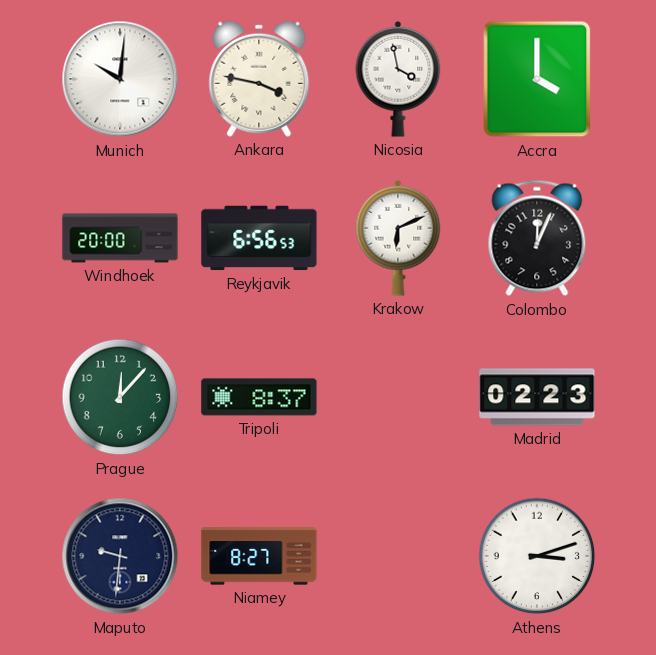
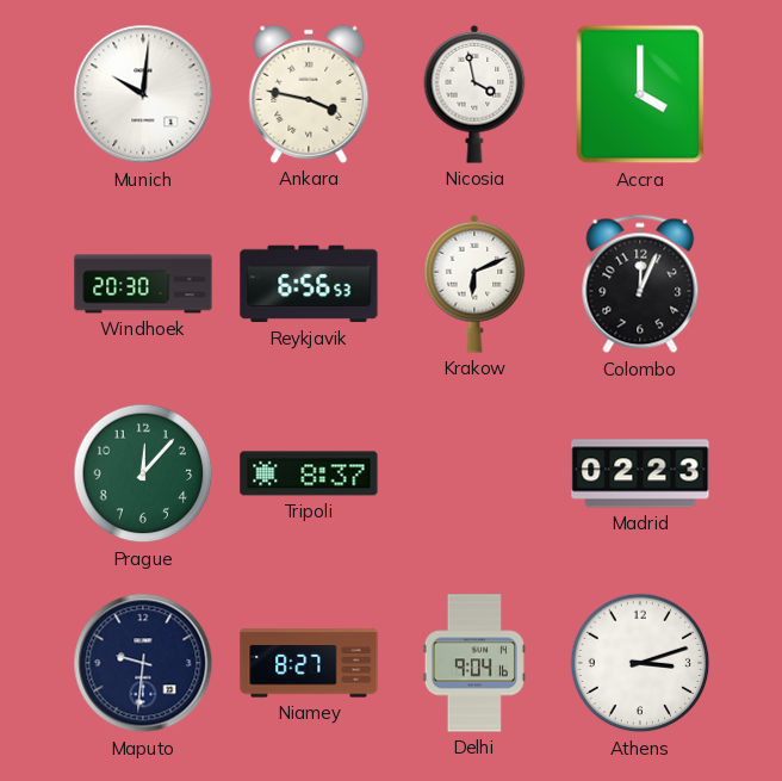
Windhoek: 20:00 -> 20:30
Delhi: none -> 9:04
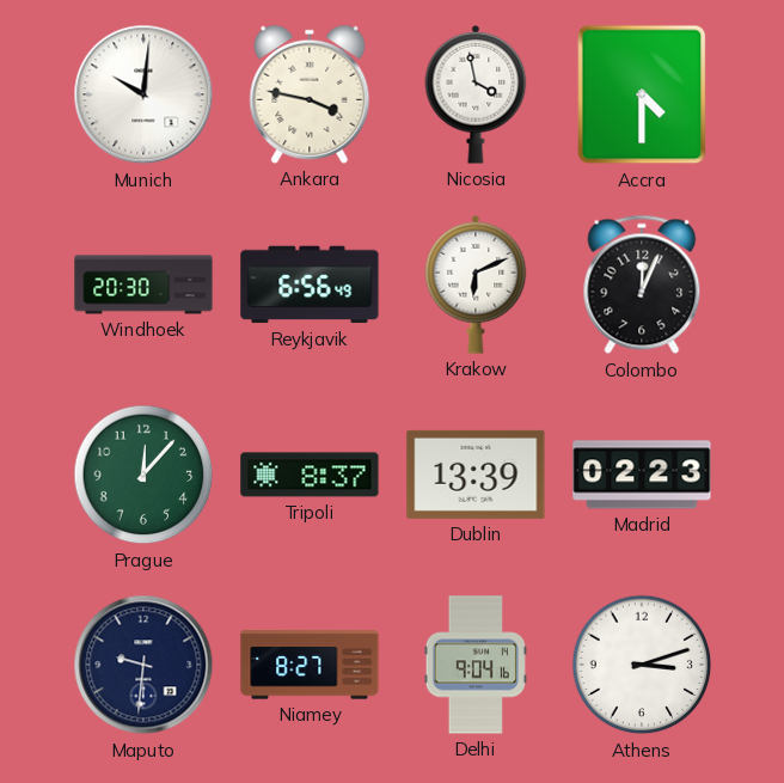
Accra: 4:00 -> 4:30
Reykjavik: 6:56:53 -> 6:56:49
Dublin: none -> 13:39
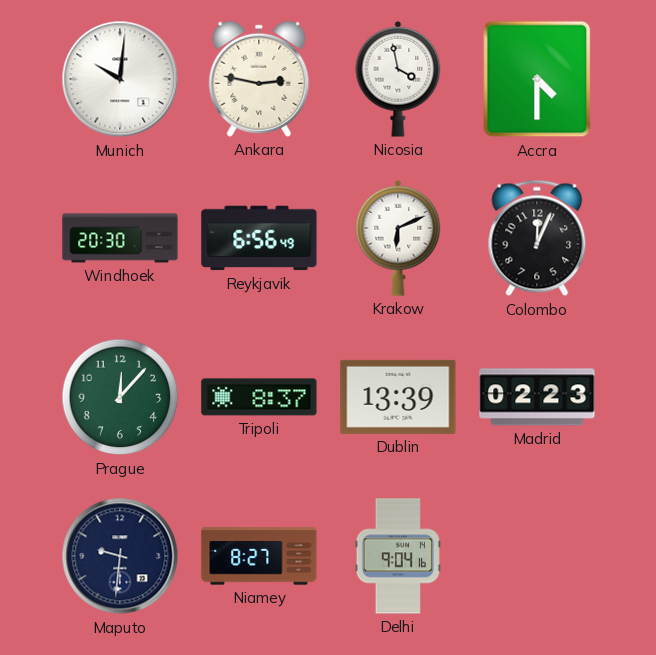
Ankara: 3:47 -> 2:47
Athens: 3:12 -> none
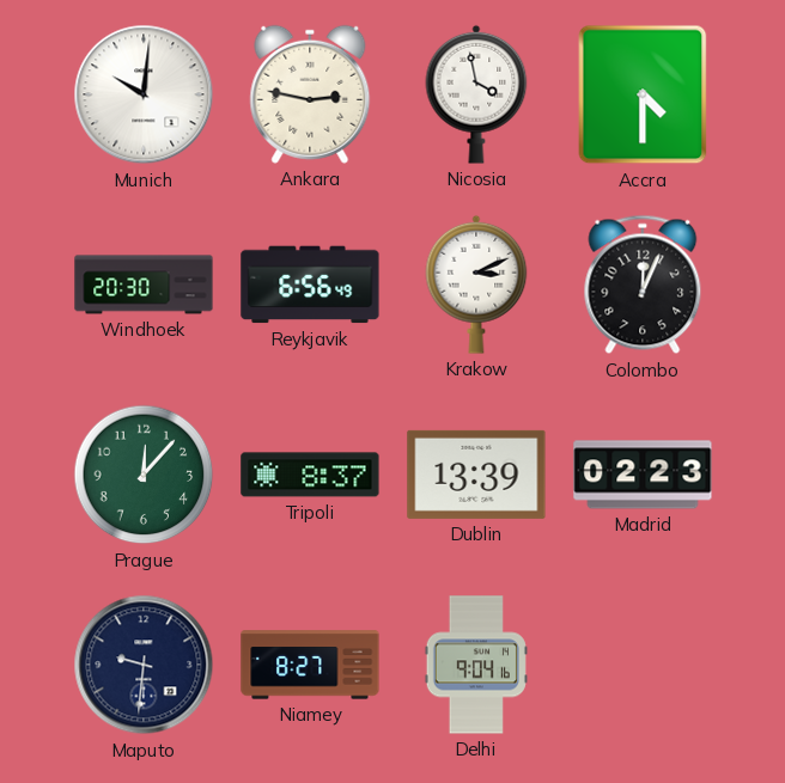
Krakow: 6:11 -> 3:11
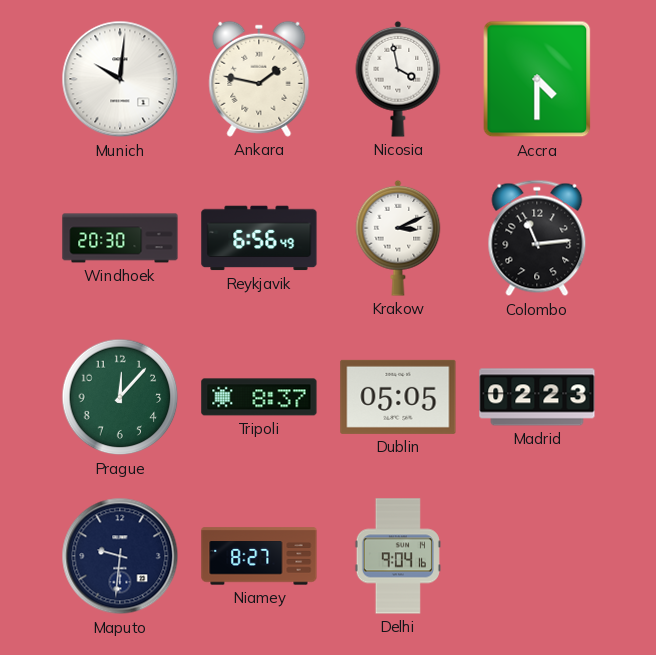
Ankara: 2:47 -> 1:47
Colombo: 12:04 -> 11:14
Dublin: 13:39 -> 05:05
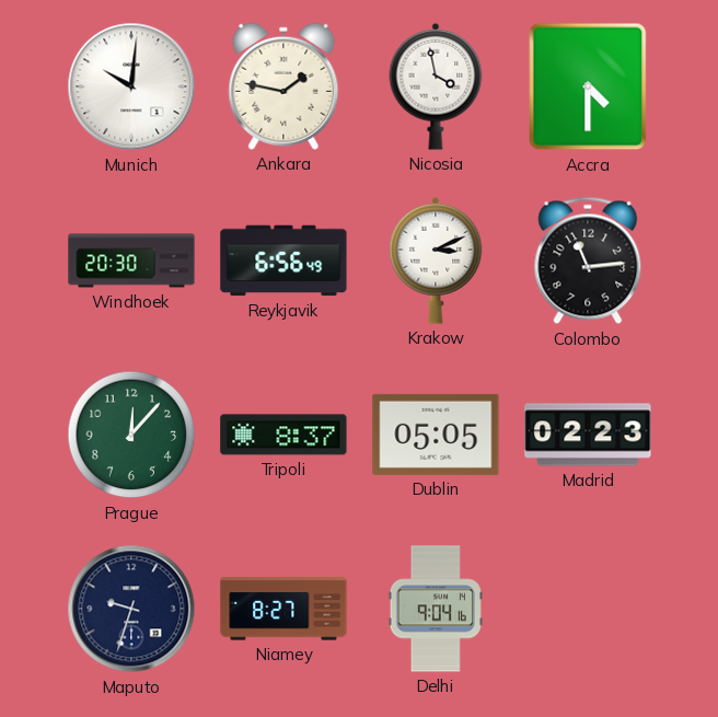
Maputo: 9:31 -> 9:33
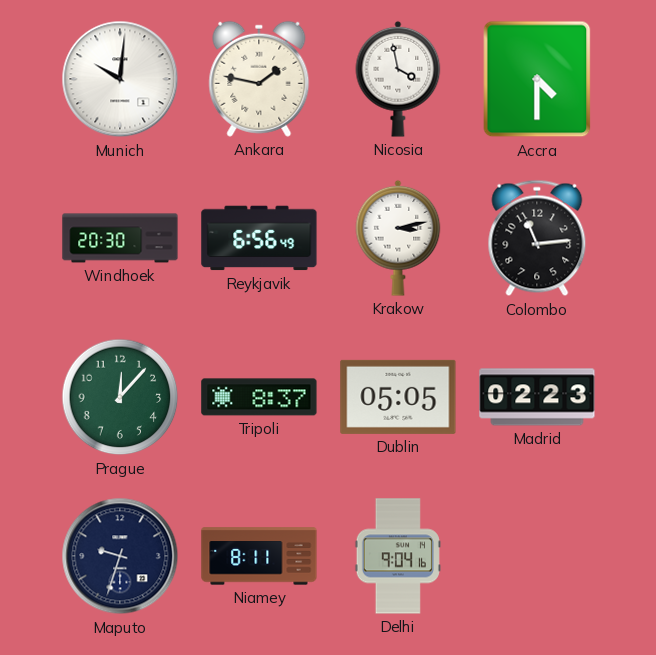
Krakow: 3:11 -> 3:13
Niamey: 8:27 -> 8:11
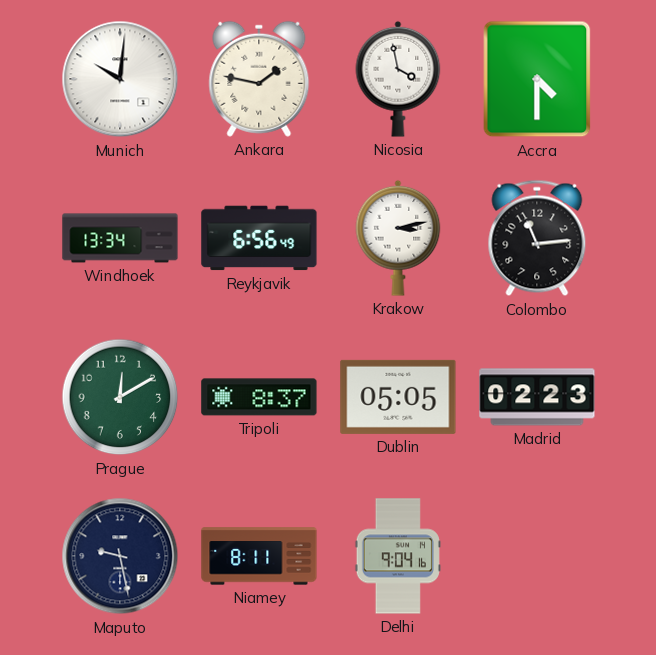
Windhoek: 20:30 -> 13:34
Prague: 12:07 -> 12:10
Maputo: 9:33 -> 9:28
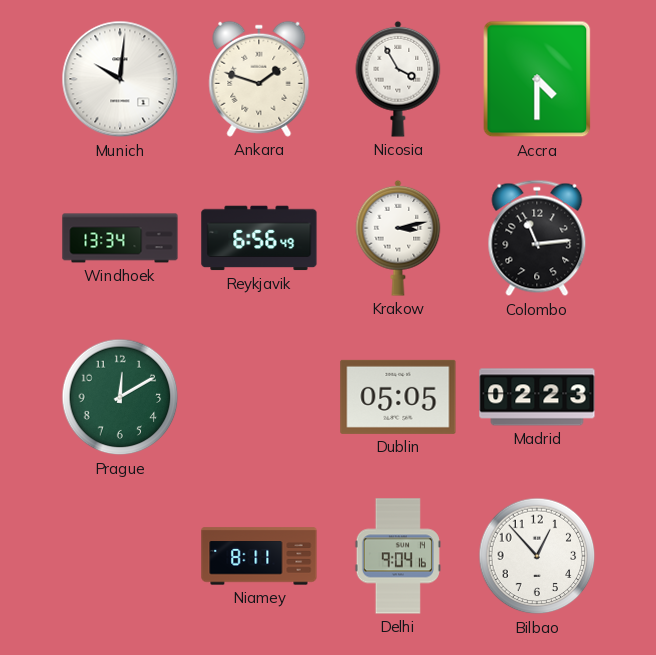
Ankara: 1:47 -> 1:48
Nicosia: 3:58 -> 3:55
Tripoli: 8:37 -> none
Maputo: 9:28 -> none
Bilbao: none -> 12:53
